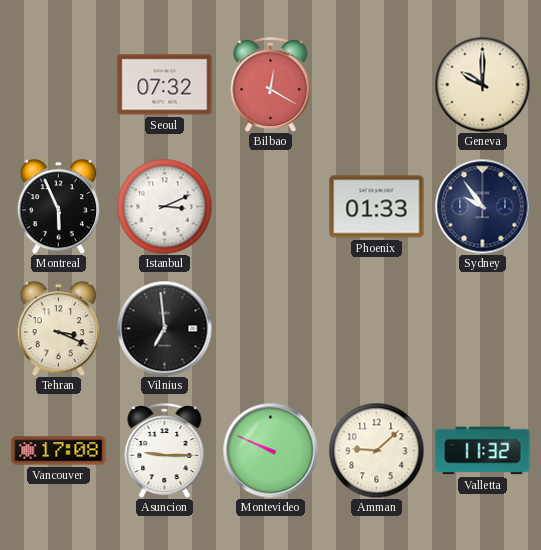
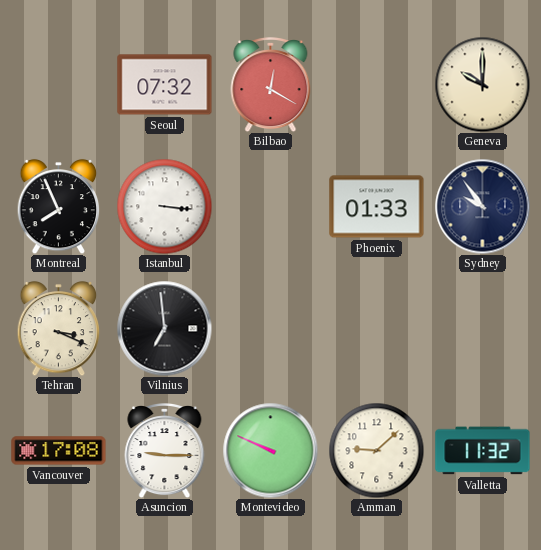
Montreal: 5:56 -> 7:56
Istanbul: 3:11 -> 3:16
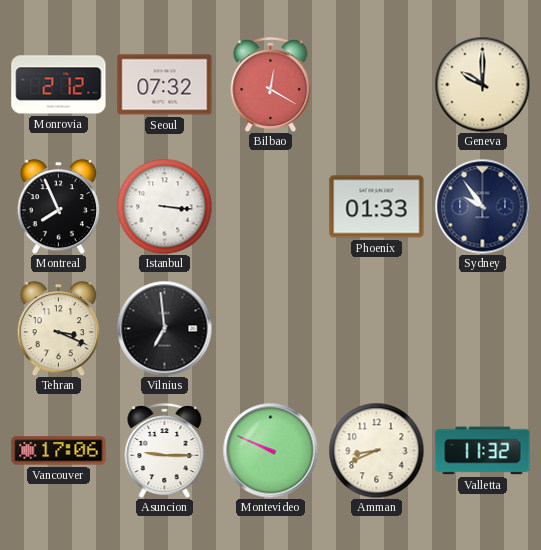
Monrovia: none -> 2:12
Vancouver: 17:08 -> 17:06
Amman: 9:08 -> 8:41
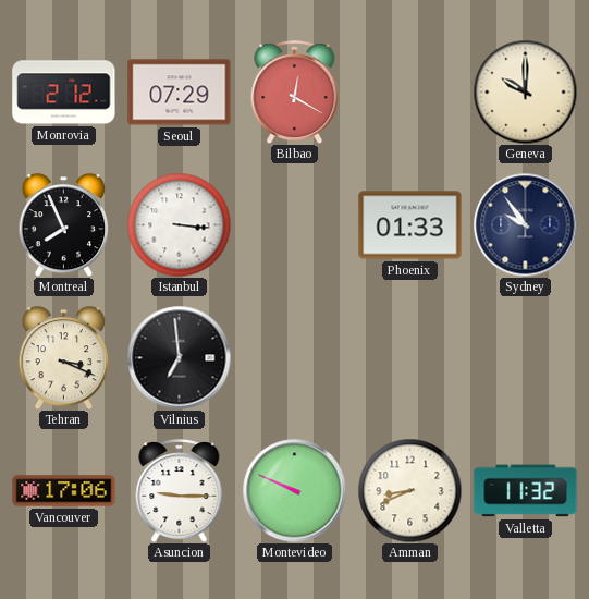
Seoul: 07:32 -> 07:29
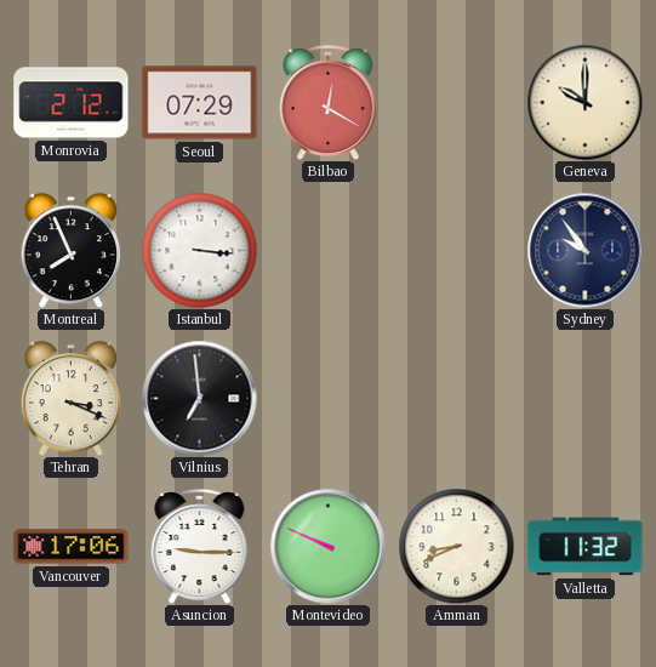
Phoenix: 01:33 -> none
